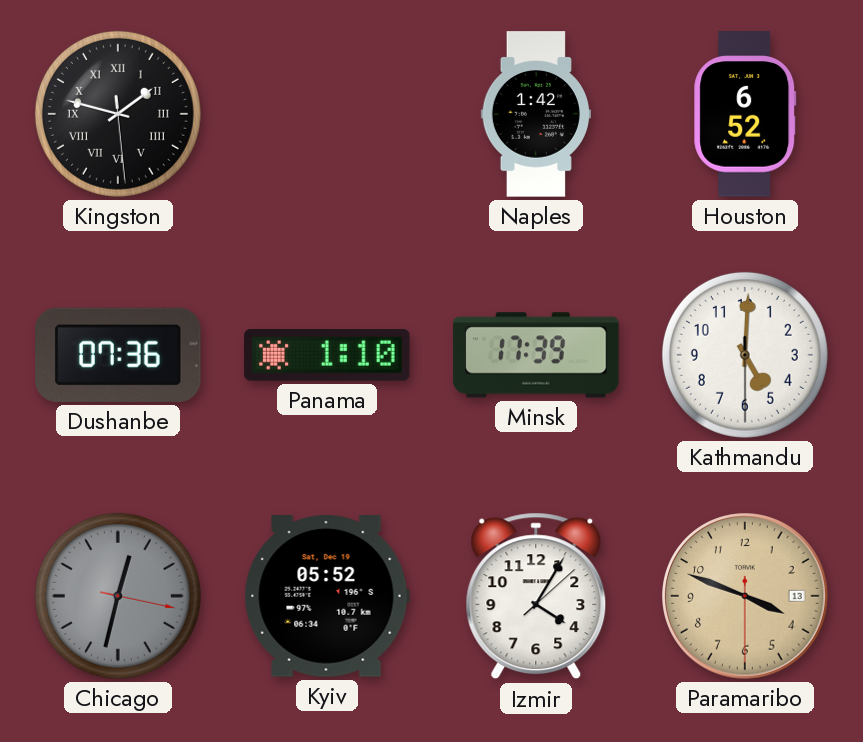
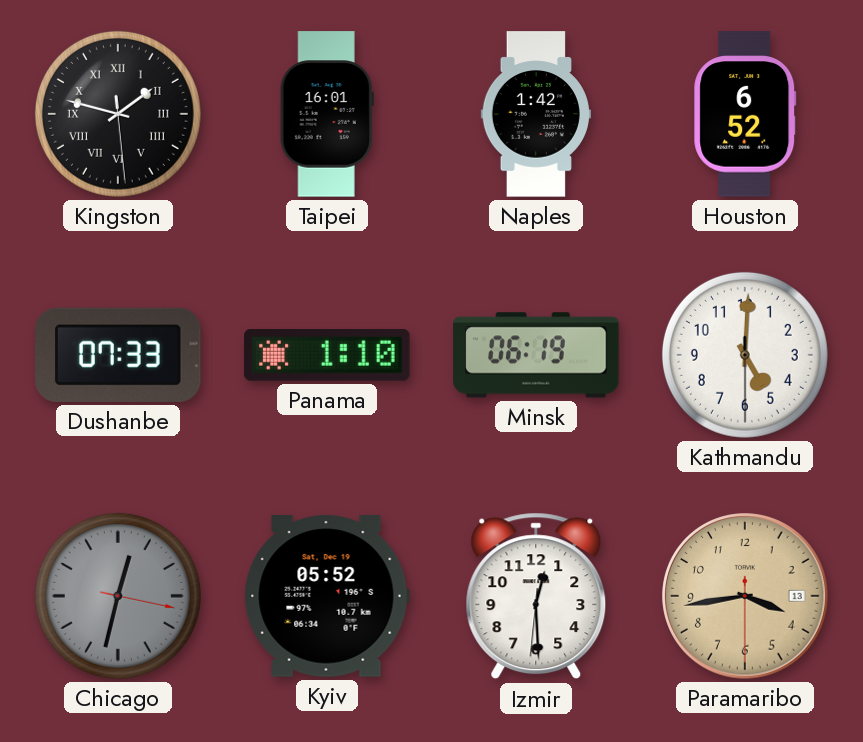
Taipei: none -> 16:01
Dushanbe: 07:36 -> 07:33
Minsk: 17:39 -> 06:19
Izmir: 4:05 -> 12:29
Paramaribo: 3:48 -> 3:43
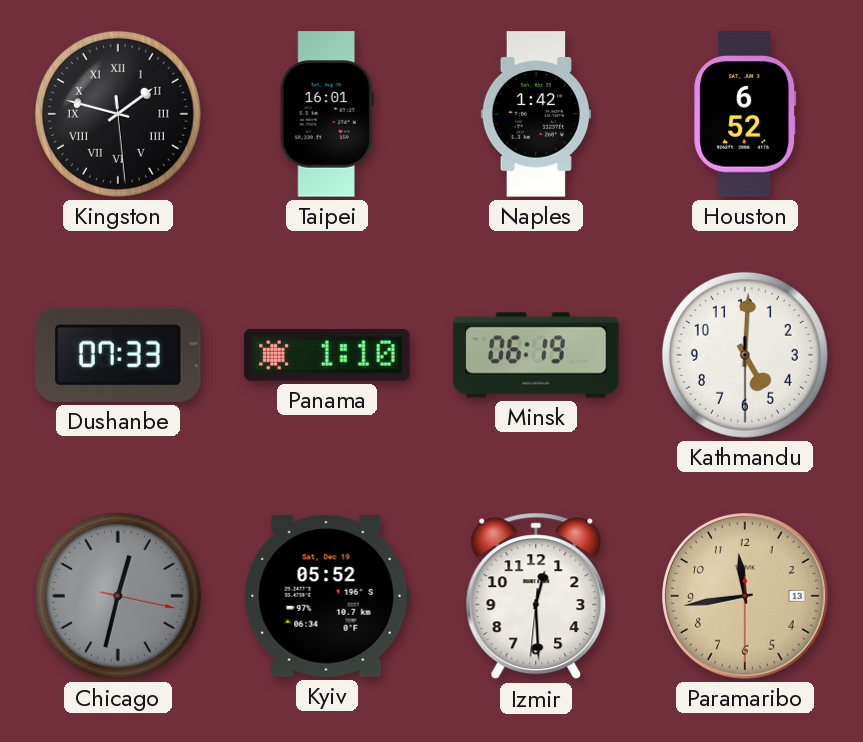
Paramaribo: 3:43 -> 11:43
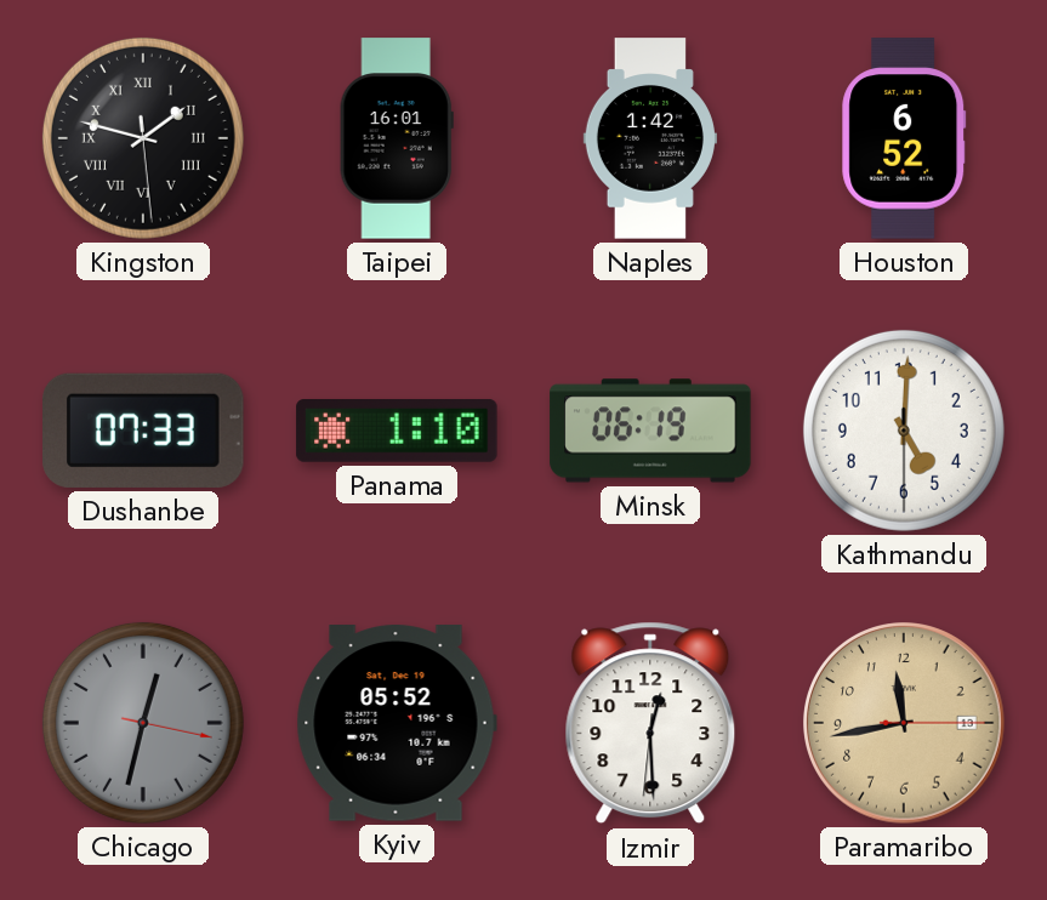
Paramaribo: 11:43:30 -> 11:43:15
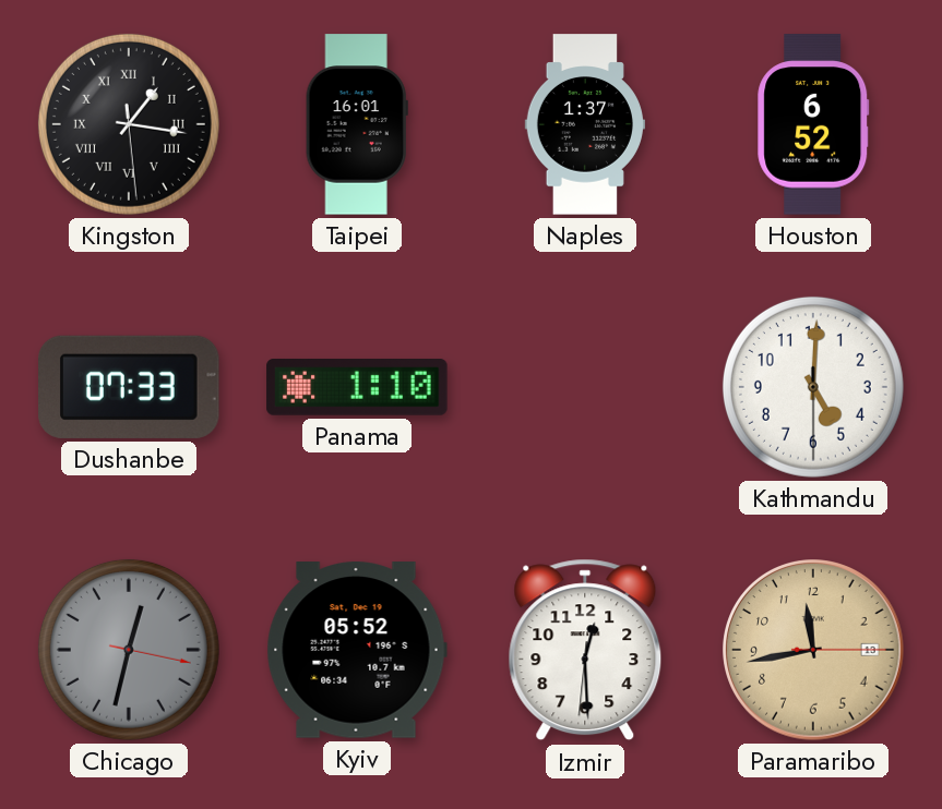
Kingston: 1:47 -> 1:16
Naples: 1:42 -> 1:37
Minsk: 06:19 -> none
